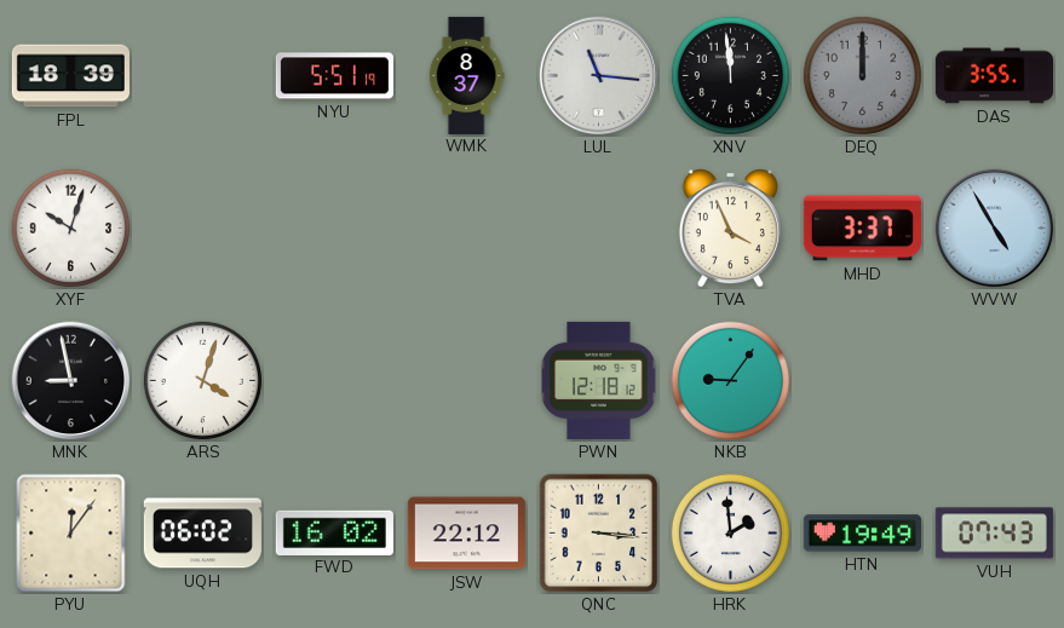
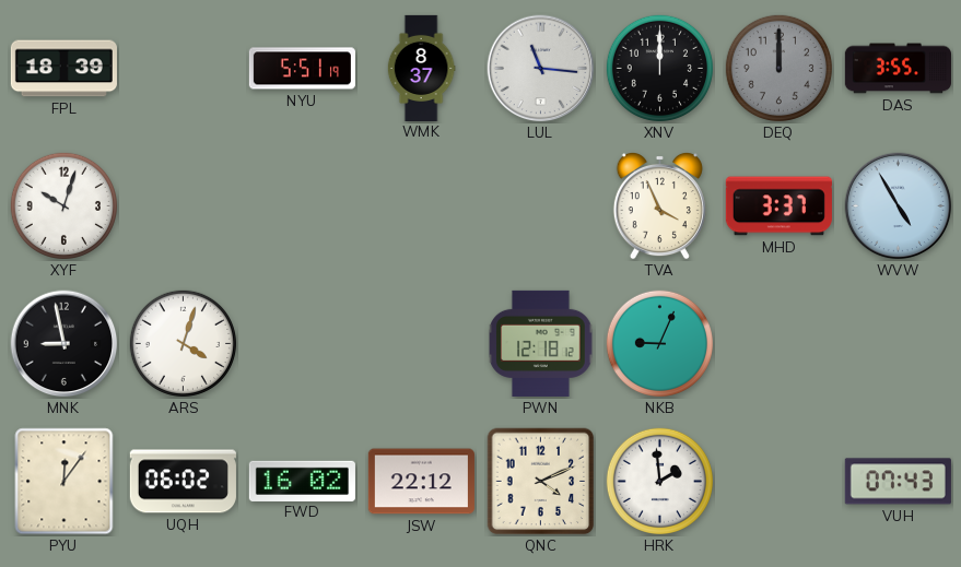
XNV: 11:59 -> 12:00
NKB: 9:06 -> 9:04
QNC: 3:16 -> 4:11
HTN: 19:49 -> none
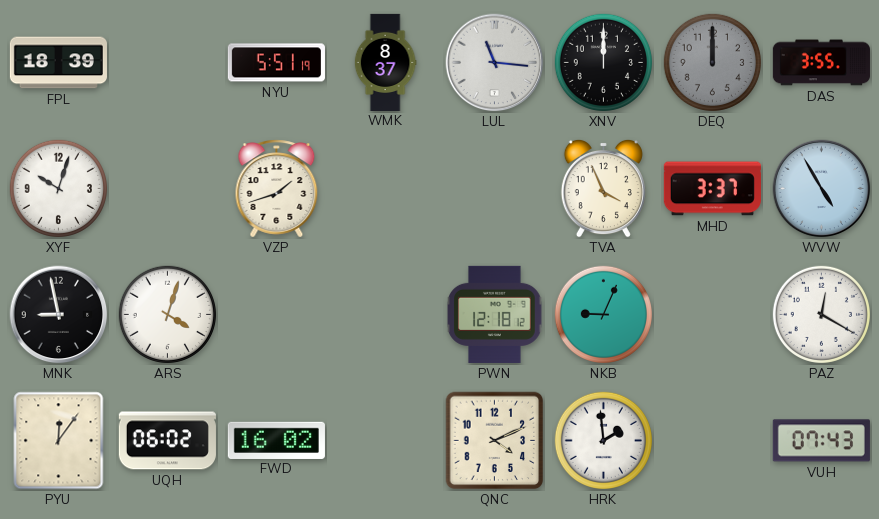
VZP: none -> 1:42
PAZ: none -> 12:20
JSW: 22:12 -> none
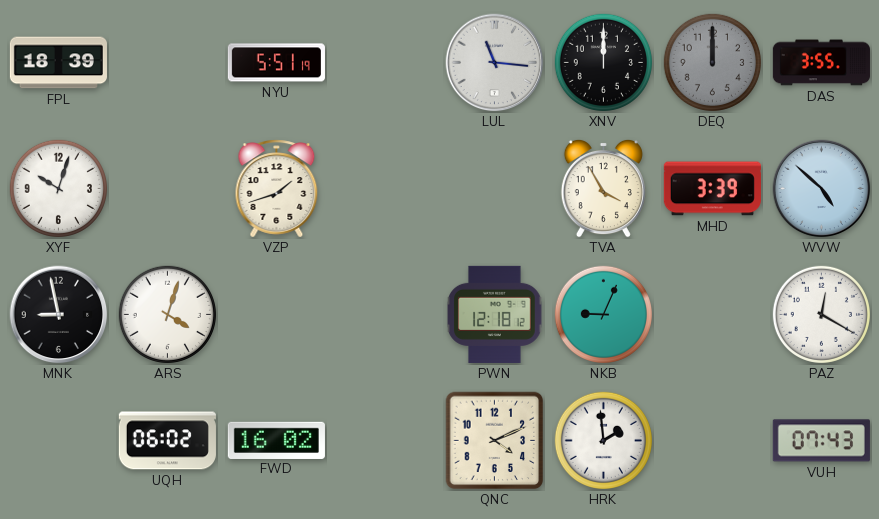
WMK: 8:37 -> none
TVA: 3:56 -> 3:55
MHD: 3:37 -> 3:39
WVW: 4:55 -> 4:52
PYU: 12:06 -> none
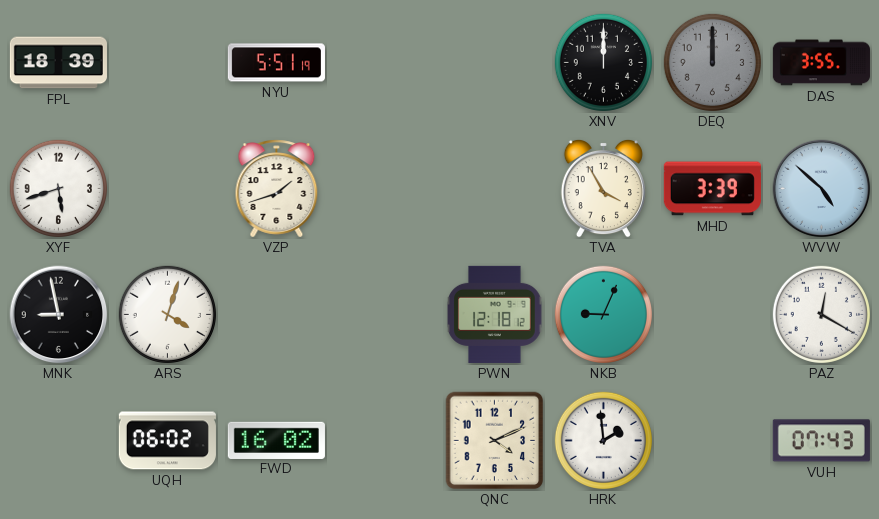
LUL: 11:16 -> none
XYF: 10:03 -> 5:42
